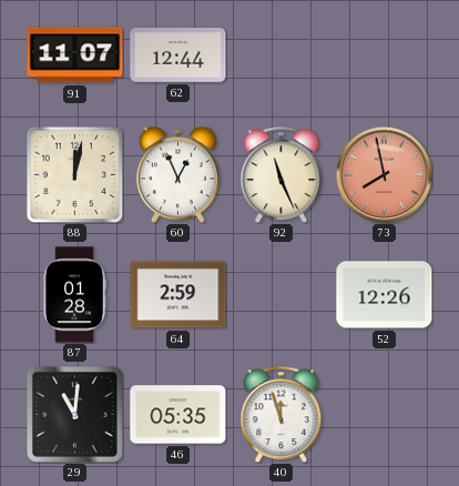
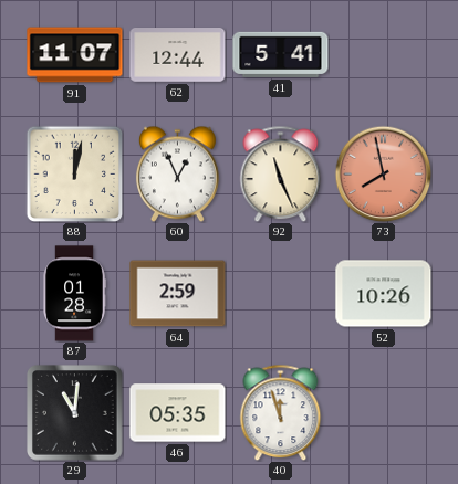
41: none -> 5:41
52: 12:26 -> 10:26
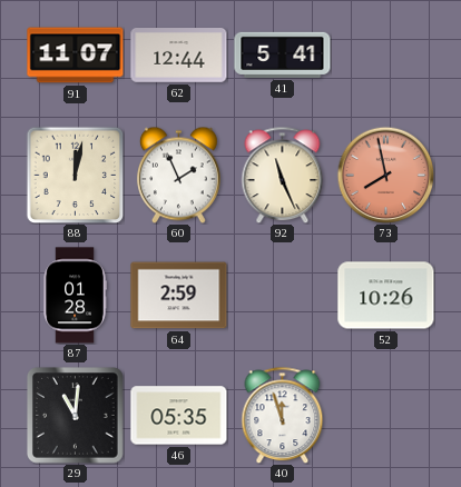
60: 12:56 -> 1:56
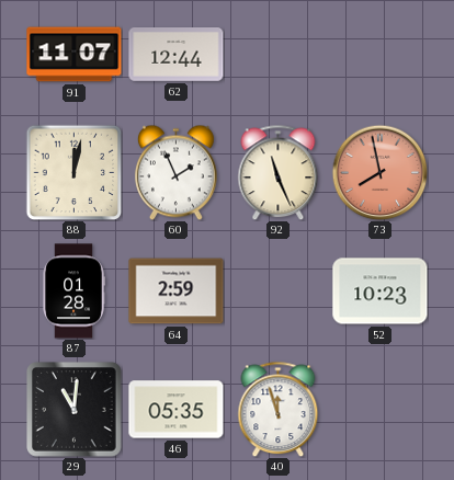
41: 5:41 -> none
52: 10:26 -> 10:23
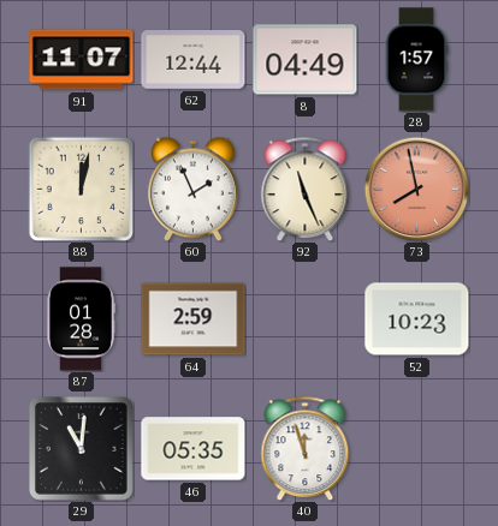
8: none -> 04:49
28: none -> 1:57
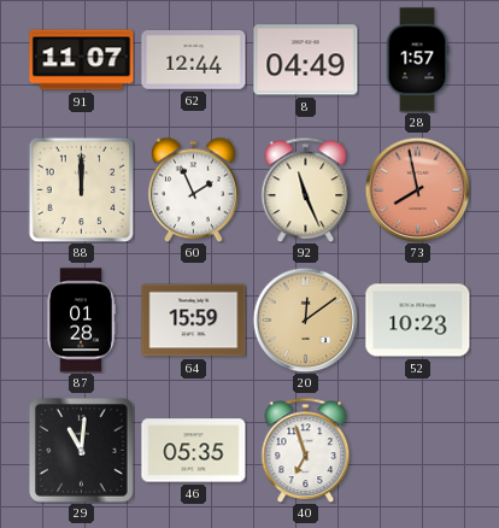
88: 12:02 -> 12:00
64: 2:59 -> 15:59
20: none -> 12:09
40: 11:57 -> 6:57
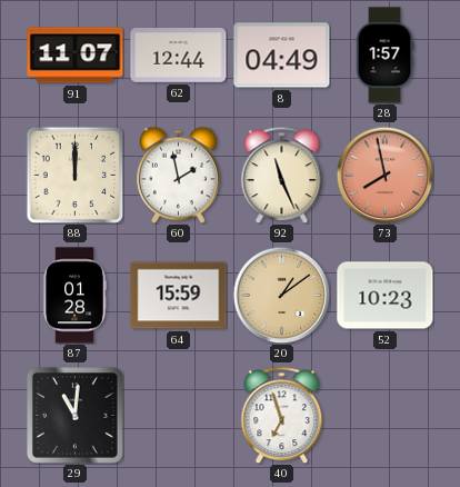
60: 1:56 -> 1:58
20: 12:09 -> 1:09
46: 05:35 -> none
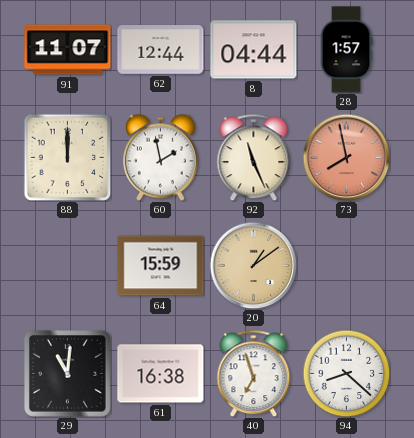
8: 04:49 -> 04:44
87: 01:28 -> none
52: 10:23 -> none
61: none -> 16:38
94: none -> 8:22
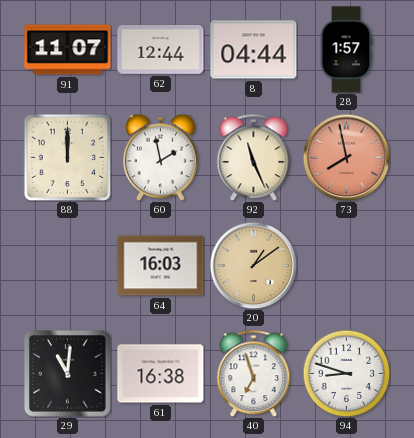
64: 15:59 -> 16:03
94: 8:22 -> 8:48
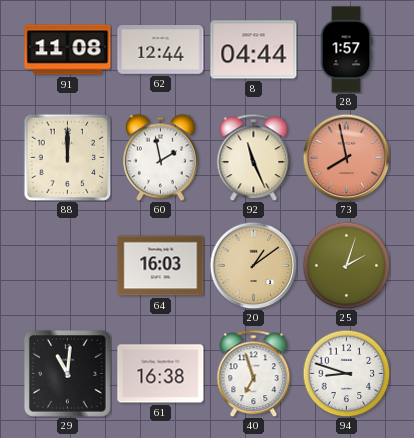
91: 11:07 -> 11:08
25: none -> 2:03
